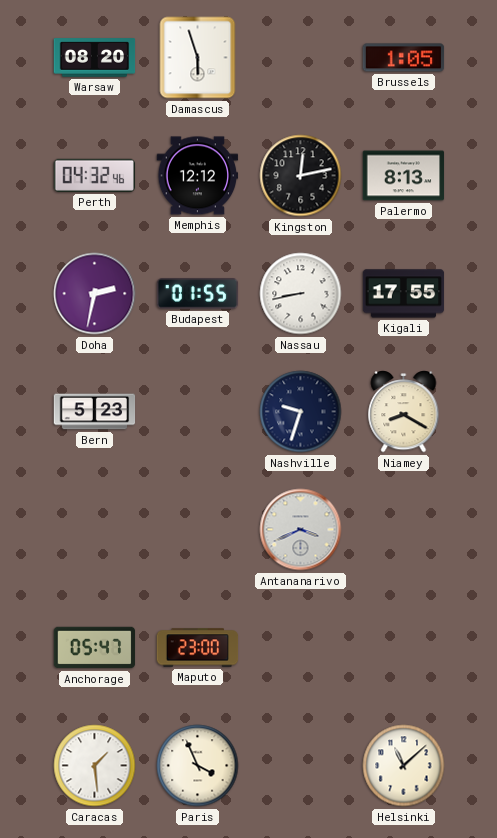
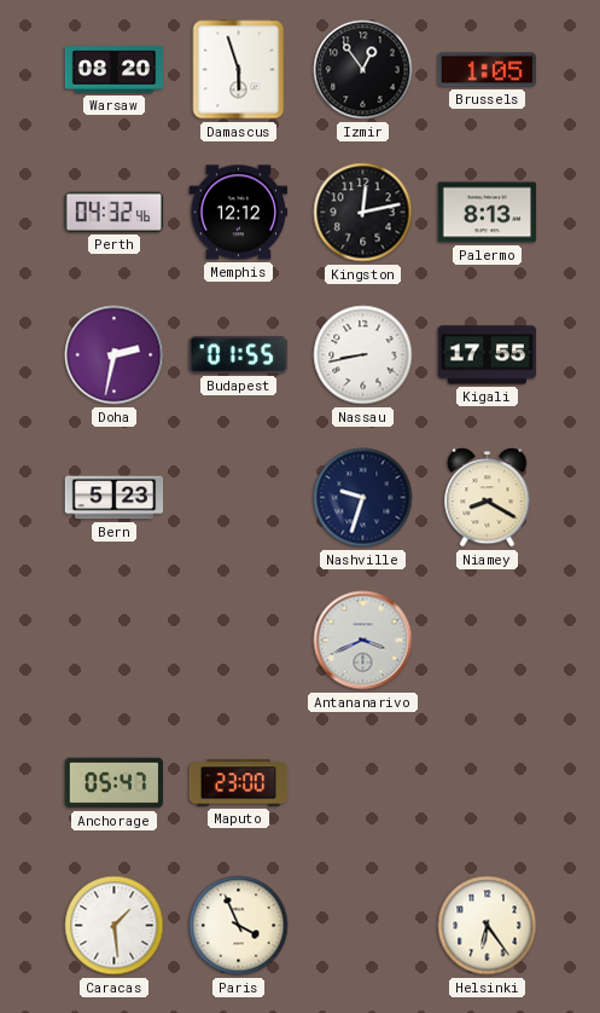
Izmir: none -> 12:54
Helsinki: 11:08 -> 6:24
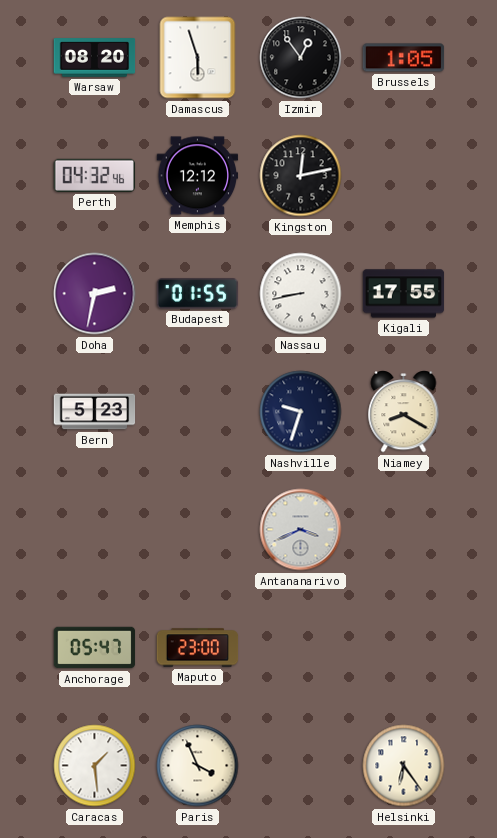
Palermo: 8:13 -> none
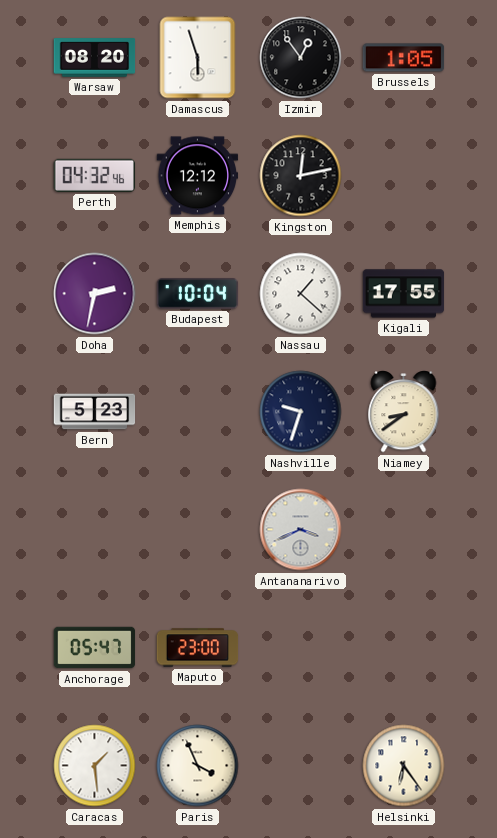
Budapest: 01:55 -> 10:04
Nassau: 8:43 -> 1:22
Niamey: 8:20 -> 8:39
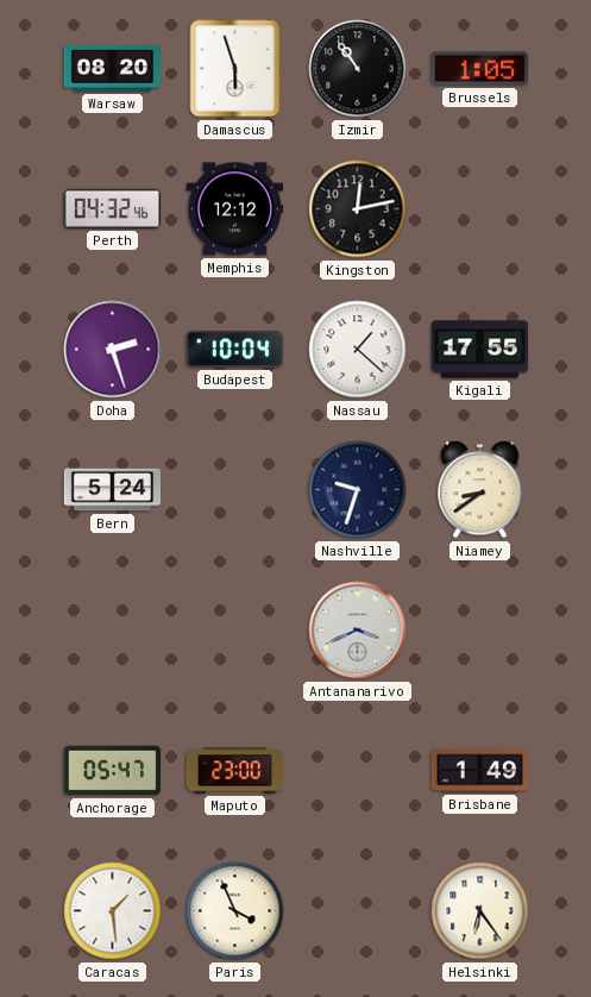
Izmir: 12:54 -> 10:54
Doha: 2:32 -> 2:27
Bern: 5:23 -> 5:24
Brisbane: none -> 1:49
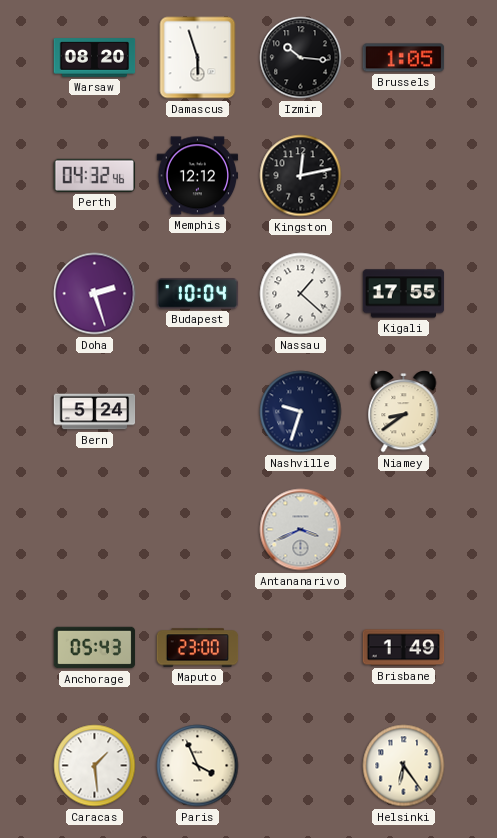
Izmir: 10:54 -> 10:16
Anchorage: 05:47 -> 05:43
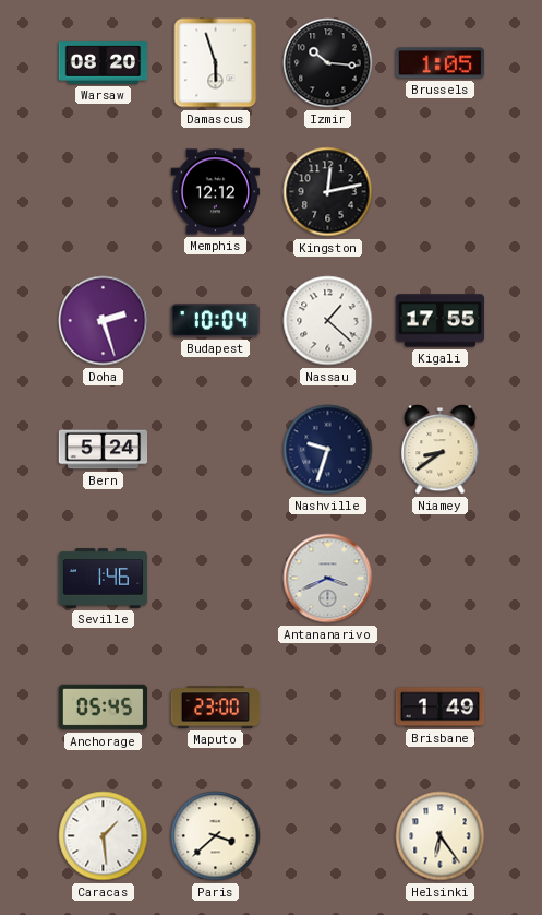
Perth: 04:32 -> none
Seville: none -> 1:46
Anchorage: 05:43 -> 05:45
Paris: 3:56 -> 3:38
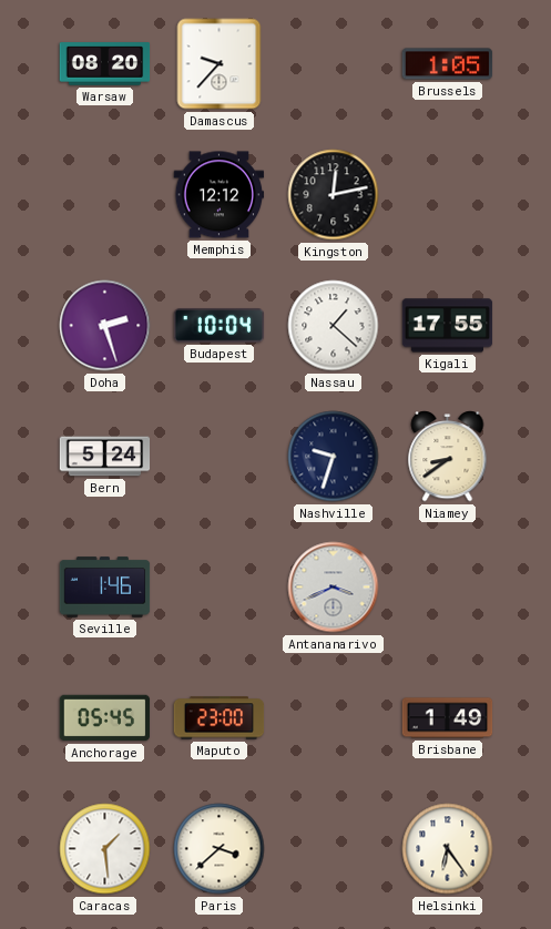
Damascus: 5:57 -> 9:37
Izmir: 10:16 -> none
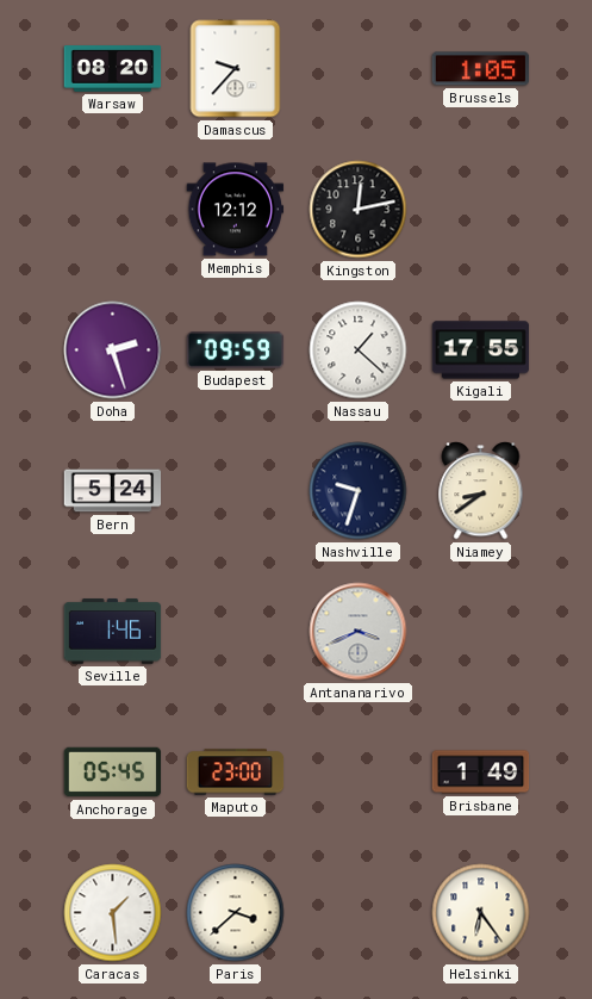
Budapest: 10:04 -> 09:59
